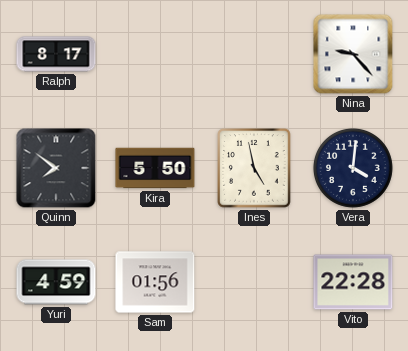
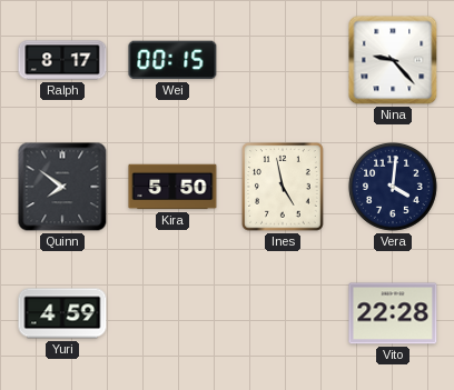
Wei: none -> 00:15
Sam: 01:56 -> none
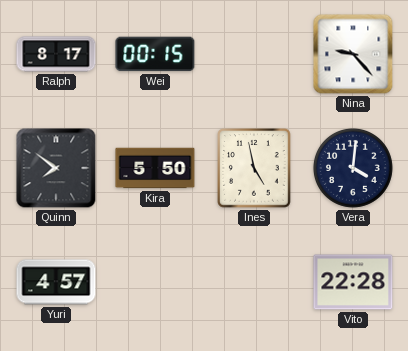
Yuri: 4:59 -> 4:57
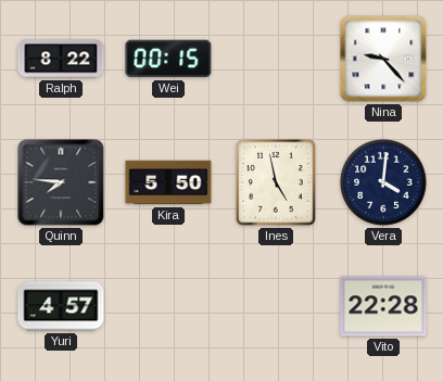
Ralph: 8:17 -> 8:22
Quinn: 7:51 -> 7:46
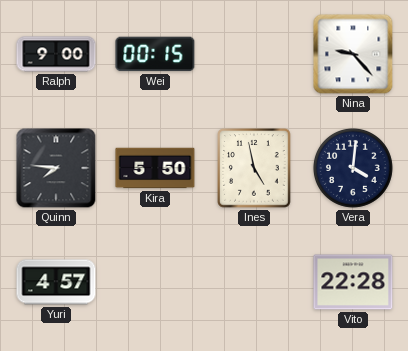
Ralph: 8:22 -> 9:00
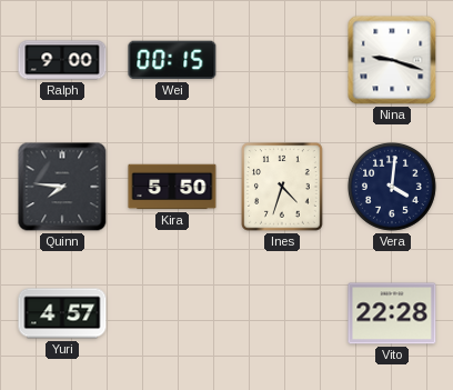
Nina: 9:23 -> 9:18
Ines: 4:58 -> 4:33
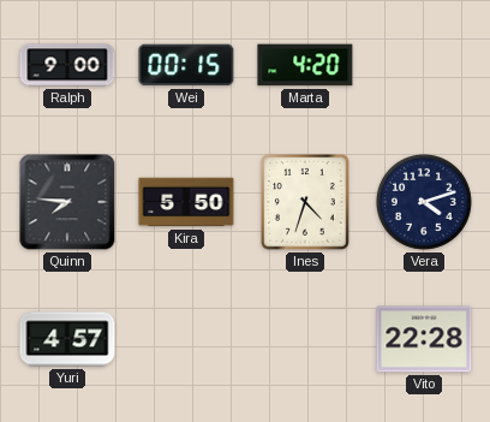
Marta: none -> 4:20
Nina: 9:18 -> none
Vera: 4:01 -> 4:12
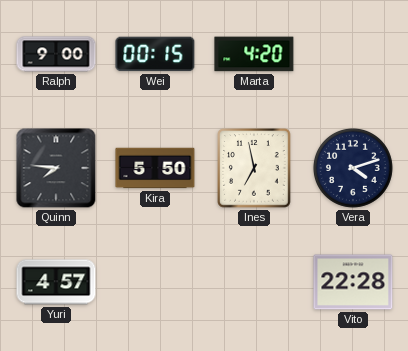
Ines: 4:33 -> 6:58
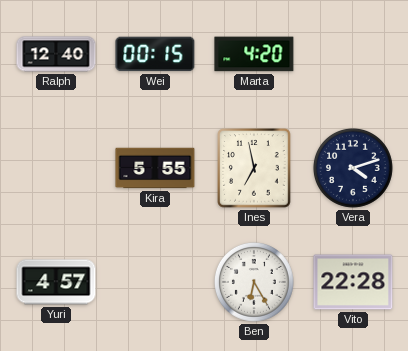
Ralph: 9:00 -> 12:40
Quinn: 7:46 -> none
Kira: 5:50 -> 5:55
Ben: none -> 6:25
